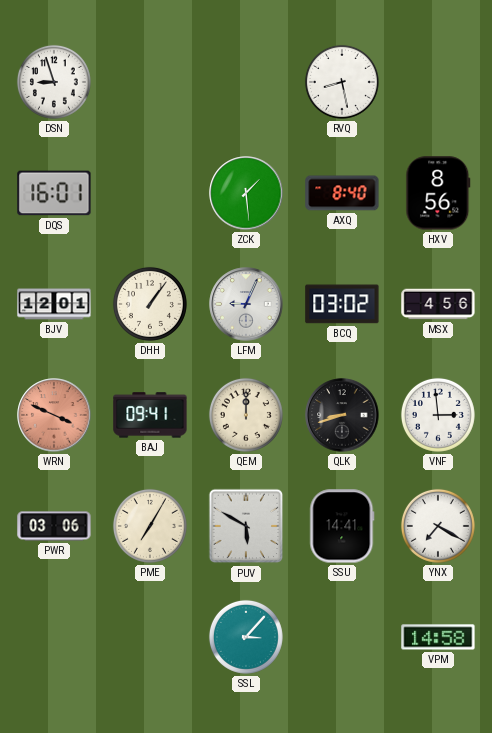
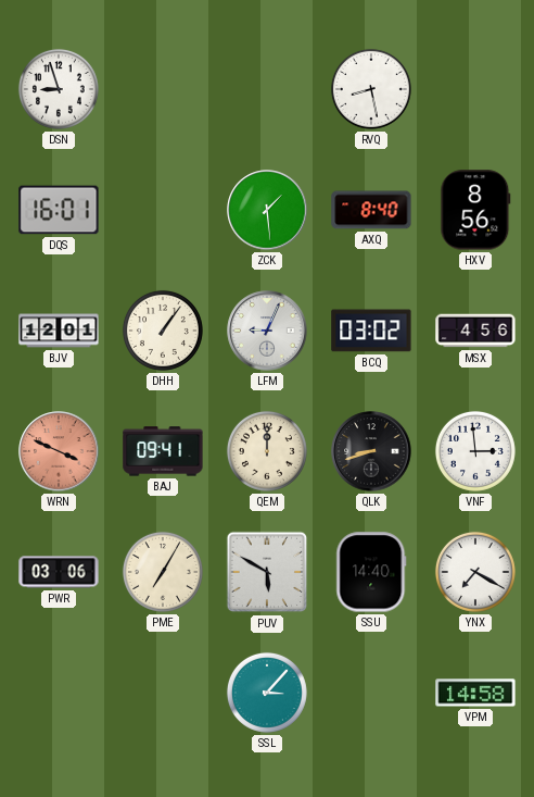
SSU: 14:41 -> 14:40
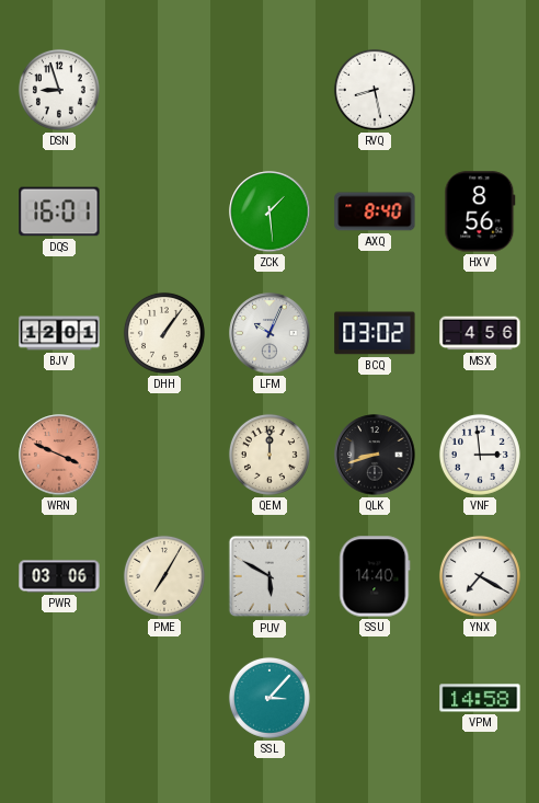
LFM: 9:04 -> 10:04
BAJ: 09:41 -> none
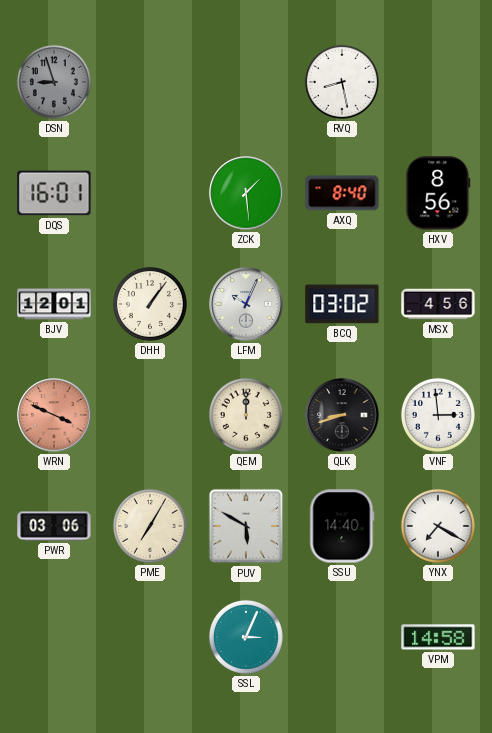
DSN dial: white -> grey
SSL: 3:07 -> 3:04
